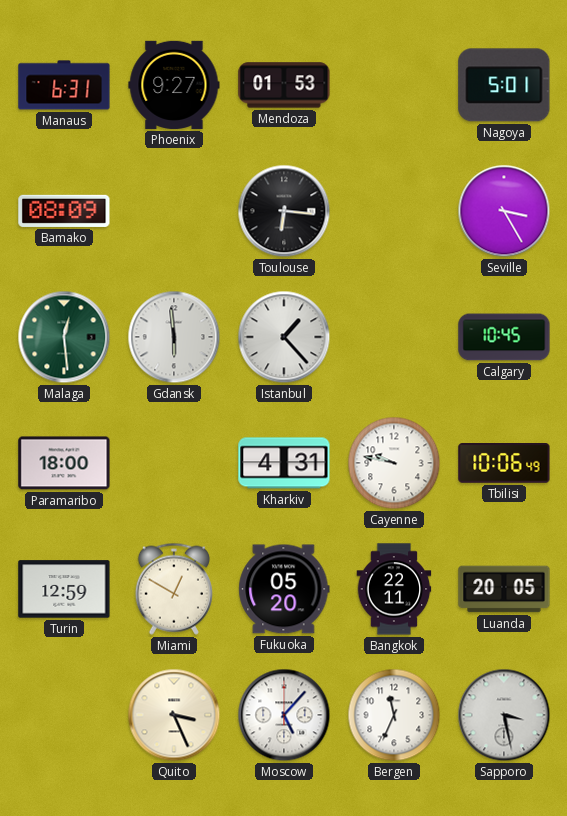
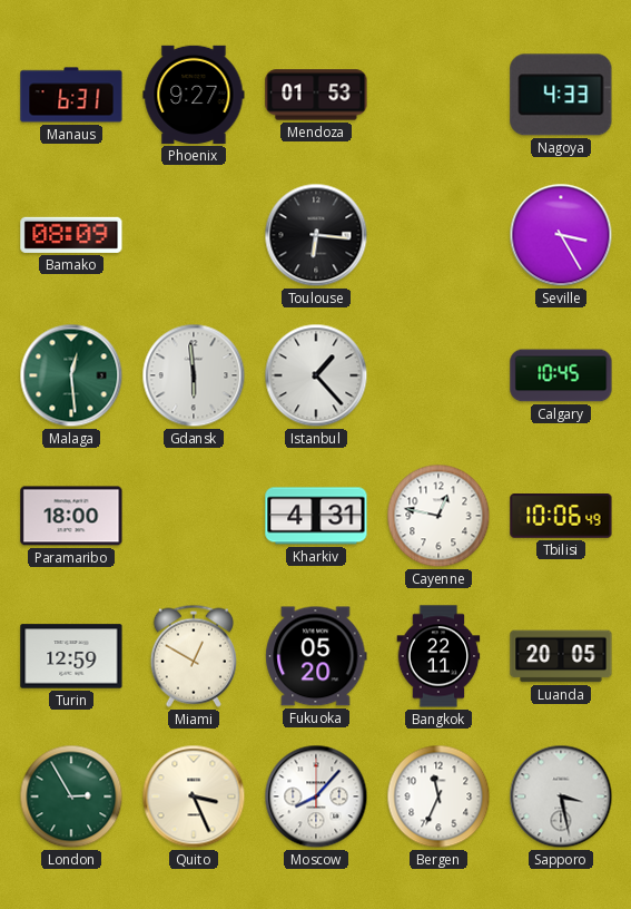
Nagoya: 5:01 -> 4:33
Cayenne: 9:47 -> 12:47
London: none -> 2:55
Moscow: 5:07 -> 8:07
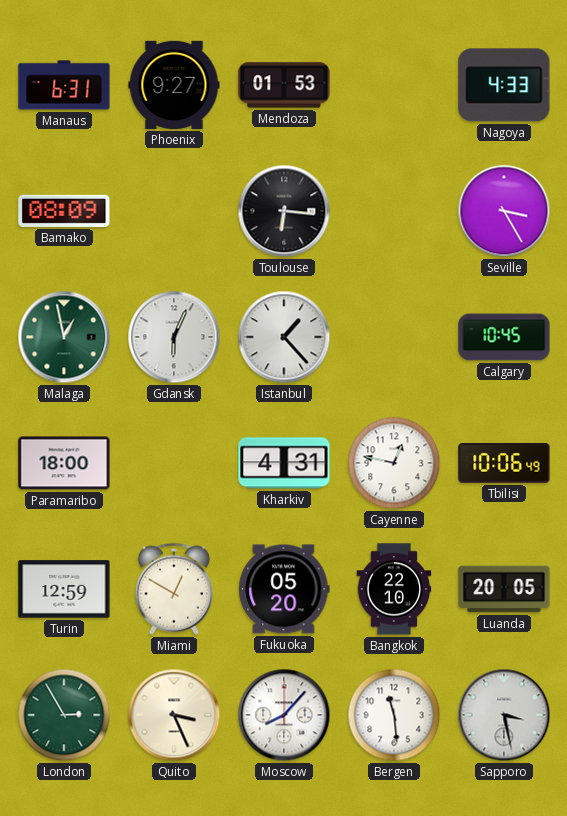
Malaga: 12:29 -> 12:58
Gdansk: 5:59 -> 6:04
Bangkok: 22:11 -> 22:10
Bergen: 11:34 -> 11:29
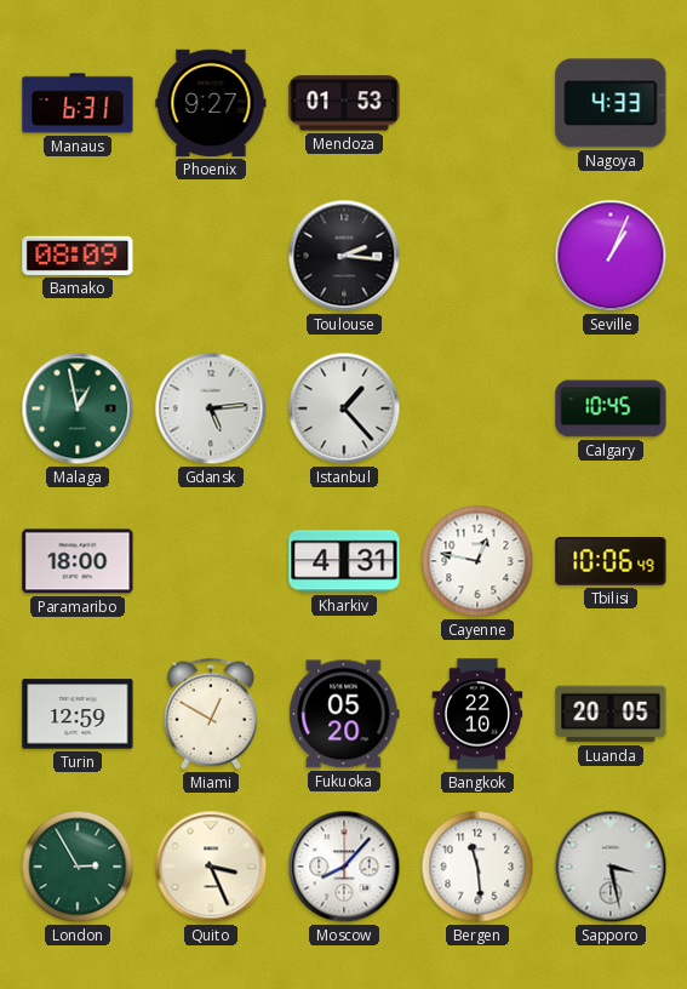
Toulouse: 6:16 -> 2:16
Seville: 3:25 -> 1:04
Gdansk: 6:04 -> 5:14
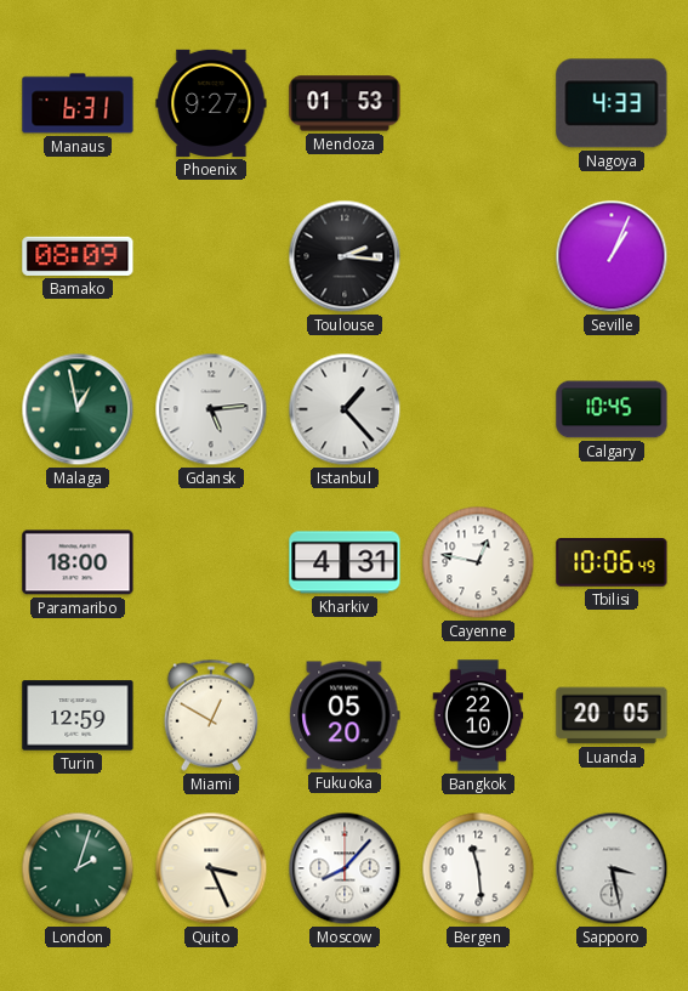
London: 2:55 -> 2:03
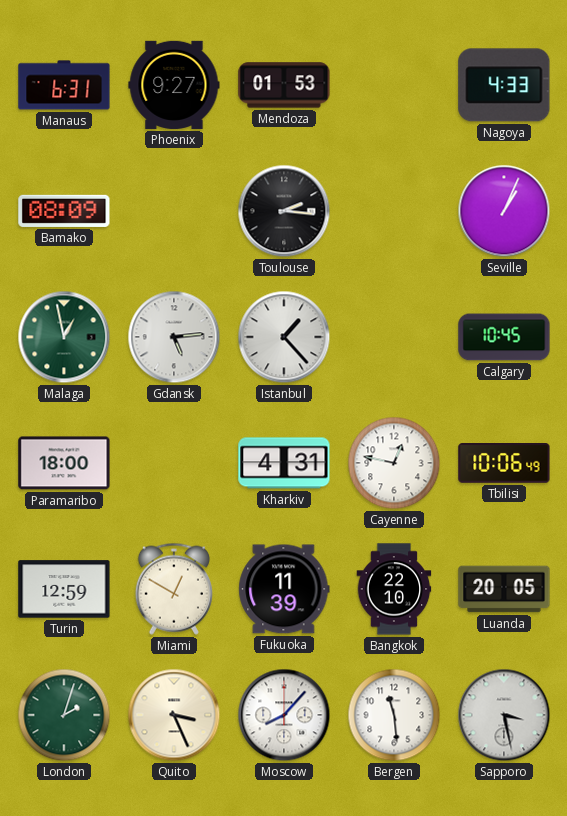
Fukuoka: 05:20 -> 11:39
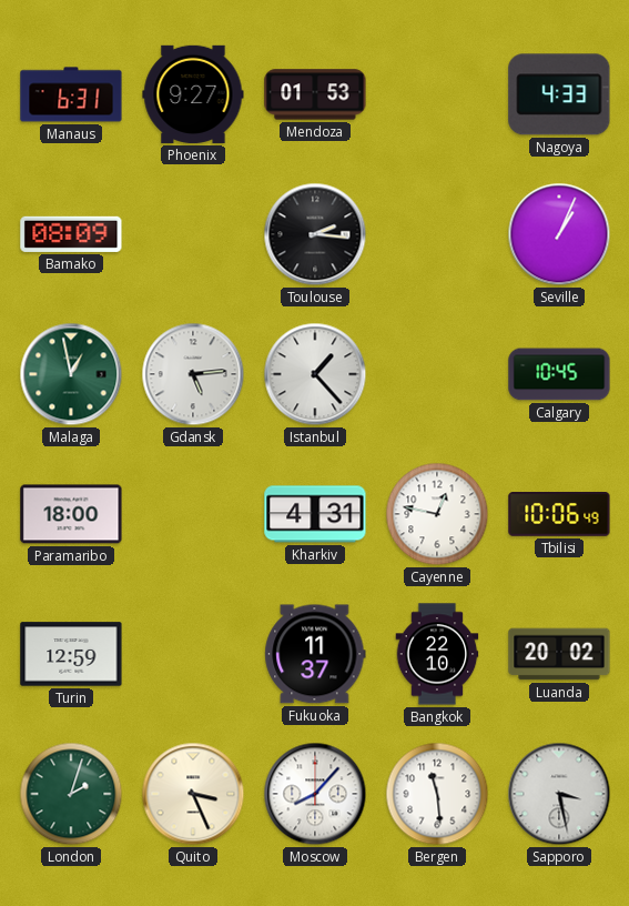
Miami: 12:50 -> none
Fukuoka: 11:39 -> 11:37
Luanda: 20:05 -> 20:02
